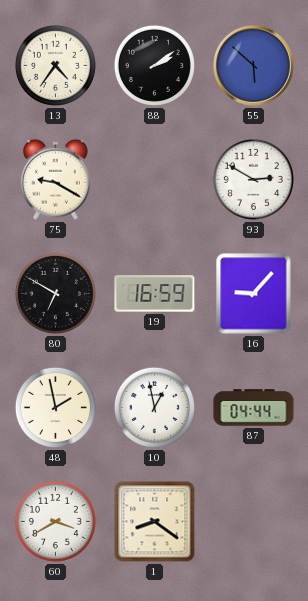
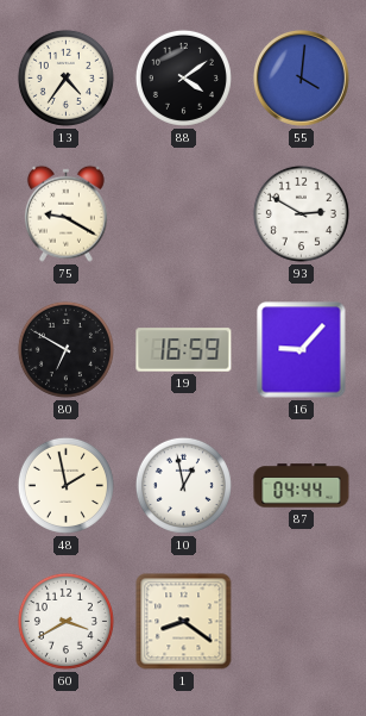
88: 2:09 -> 4:09
55: 5:52 -> 4:01
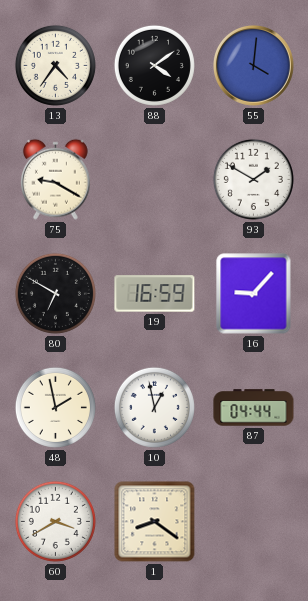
93: 2:50 -> 1:50
